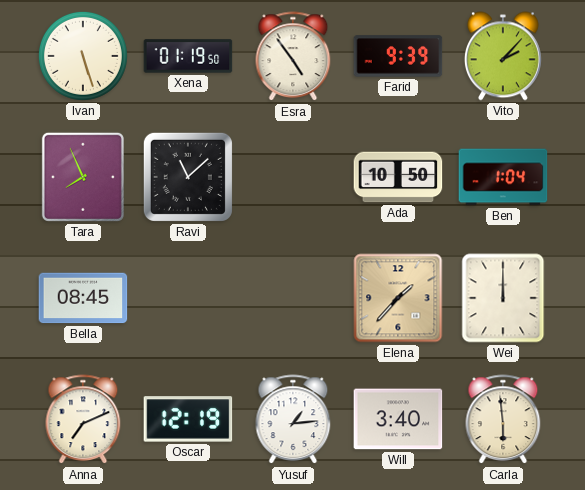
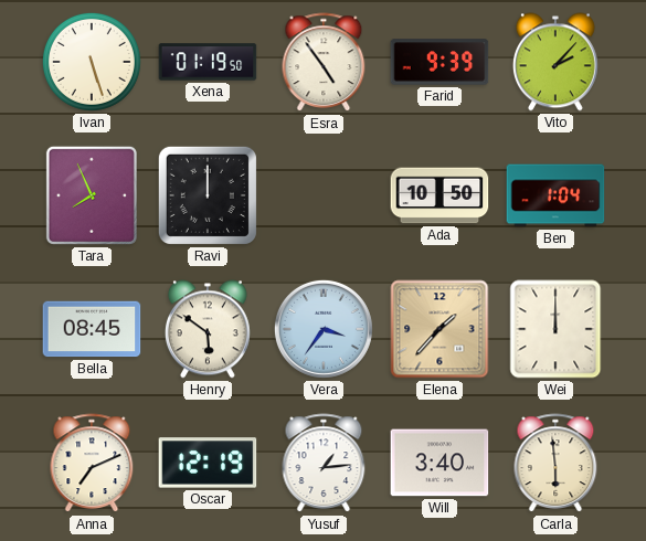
Ravi: 11:08 -> 12:00
Henry: none -> 5:51
Vera: none -> 3:36
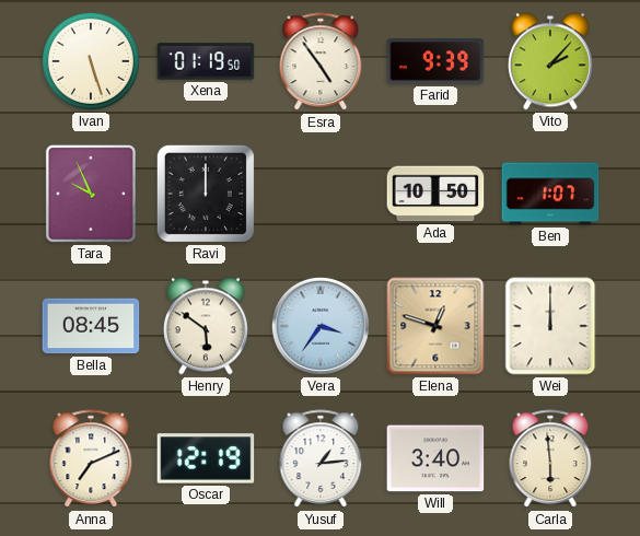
Tara: 7:56 -> 9:56
Ben: 1:04 -> 1:07
Elena: 1:37 -> 12:48
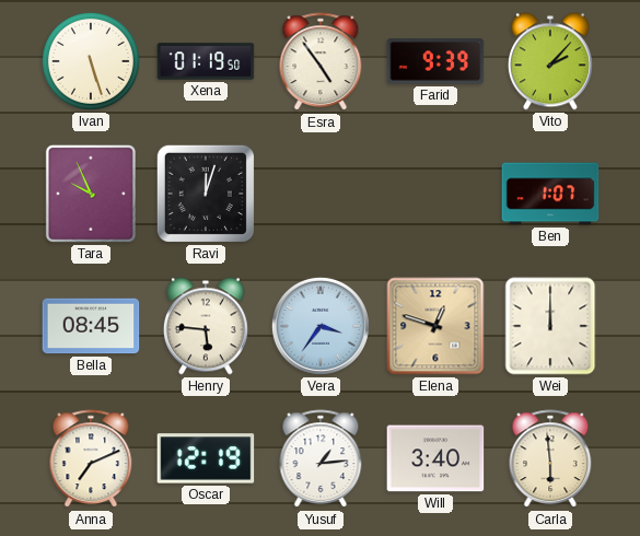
Ravi: 12:00 -> 12:03
Ada: 10:50 -> none
Henry: 5:51 -> 5:46
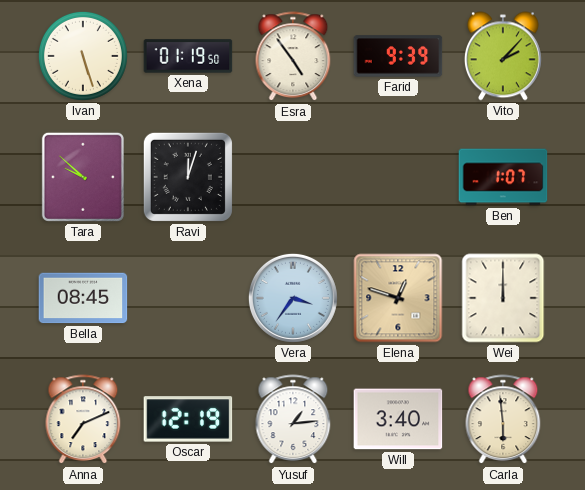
Tara: 9:56 -> 9:52
Henry: 5:46 -> none
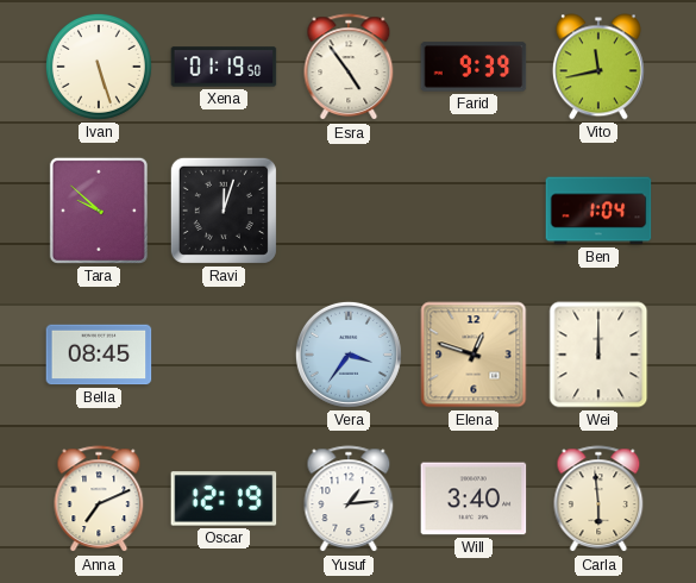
Vito: 2:07 -> 11:43
Ben: 1:07 -> 1:04
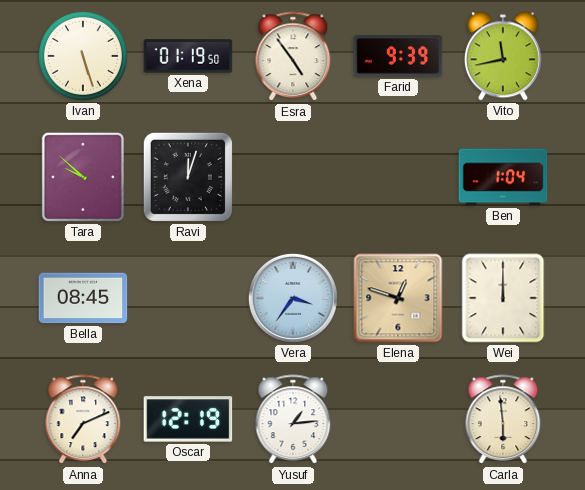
Will: 3:40 -> none
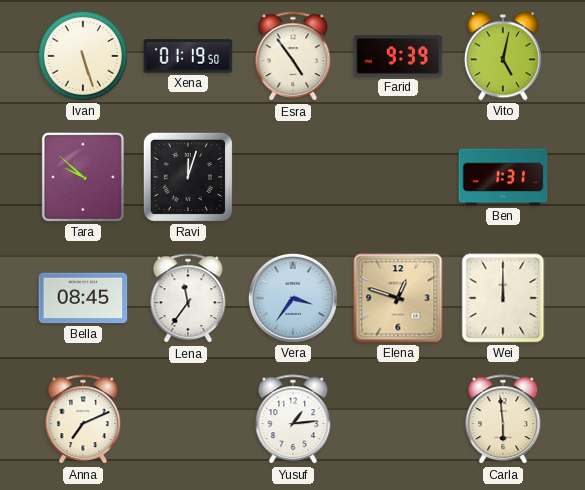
Vito: 11:43 -> 5:02
Ben: 1:04 -> 1:31
Lena: none -> 11:36
Oscar: 12:19 -> none
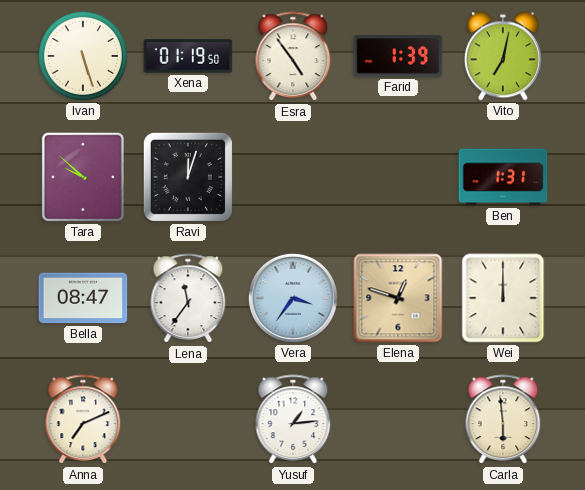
Farid: 9:39 -> 1:39
Vito: 5:02 -> 7:02
Bella: 08:45 -> 08:47
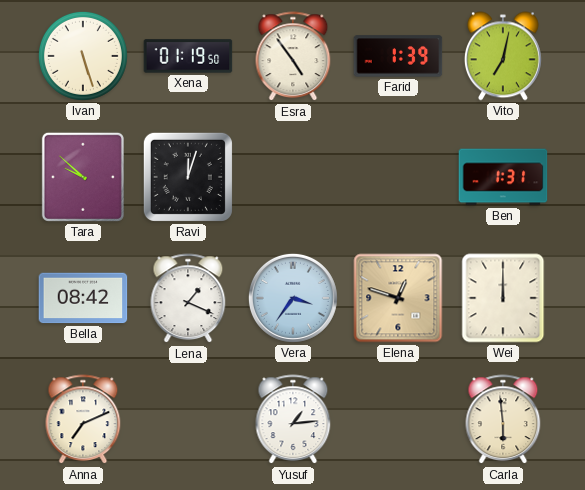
Bella: 08:47 -> 08:42
Lena: 11:36 -> 1:19
